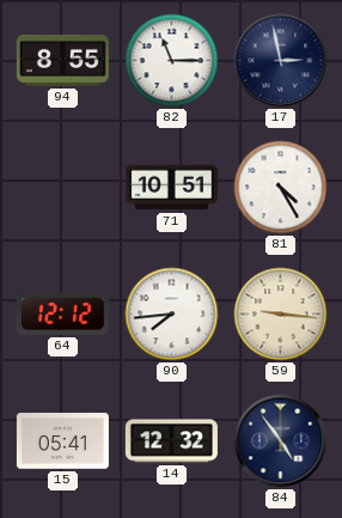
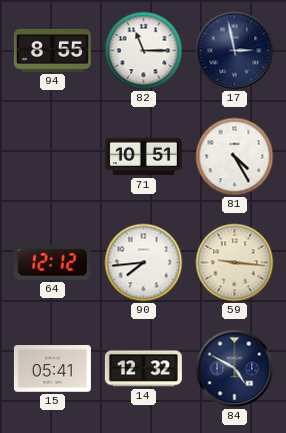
84: 4:54 -> 4:50
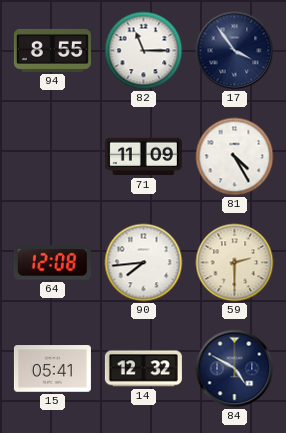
17: 2:58 -> 3:54
71: 10:51 -> 11:09
64: 12:12 -> 12:08
59: 9:16 -> 2:30
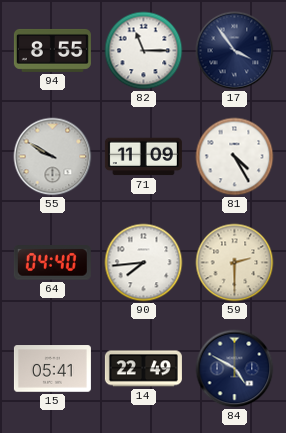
55: none -> 9:50
64: 12:08 -> 04:40
14: 12:32 -> 22:49
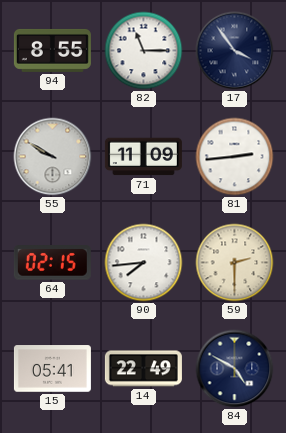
81: 4:25 -> 2:44
64: 04:40 -> 02:15
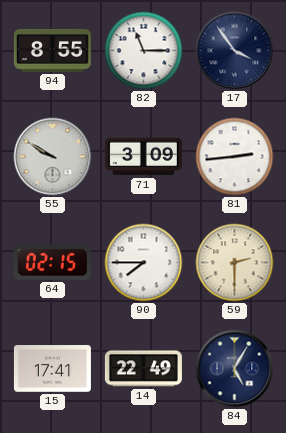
71: 11:09 -> 3:09
90: 7:44 -> 7:45
15: 05:41 -> 17:41
84: 4:50 -> 5:05
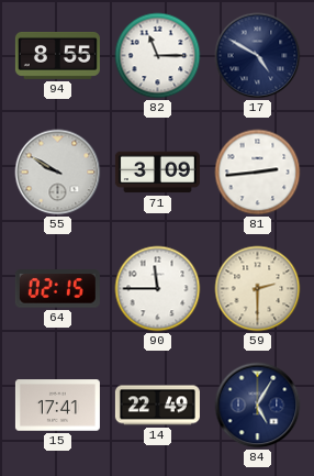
17: 3:54 -> 4:50
90: 7:45 -> 11:45
